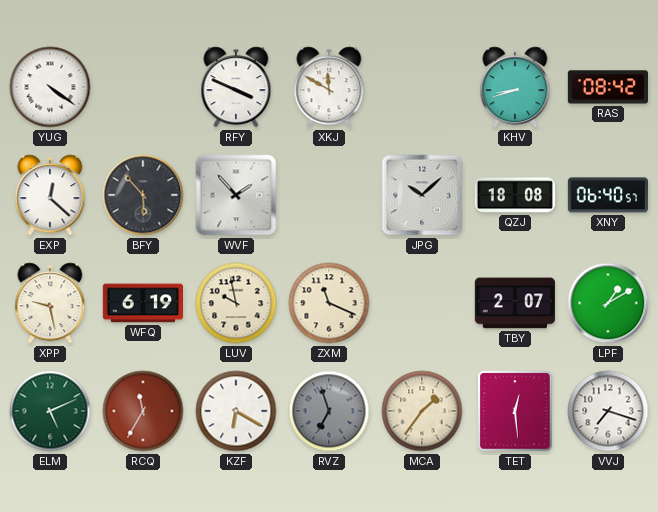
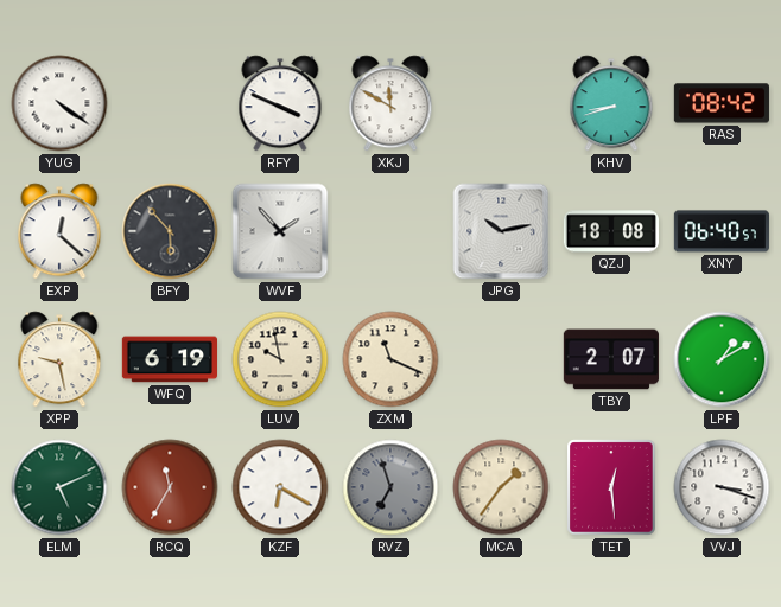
JPG: 10:08 -> 10:13
VVJ: 7:18 -> 3:18
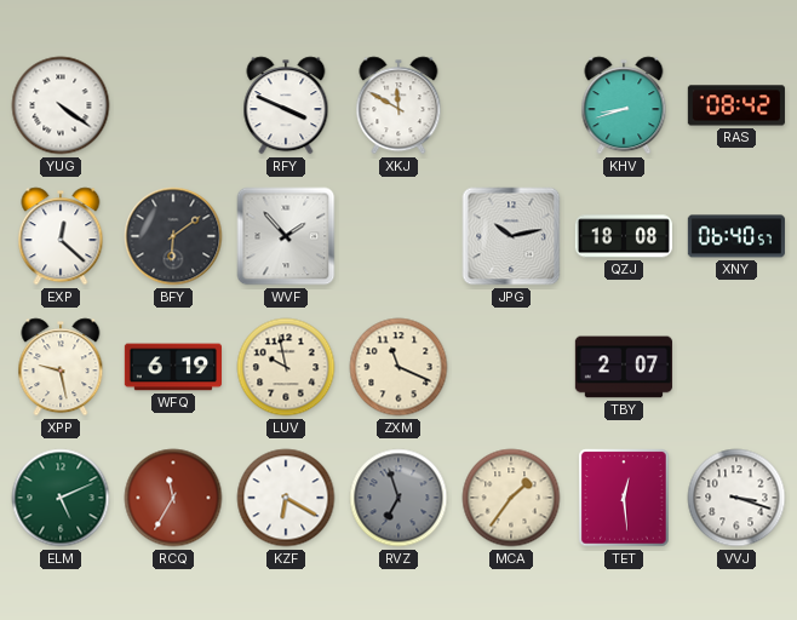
BFY: 5:53 -> 6:09
LPF: 1:10 -> none
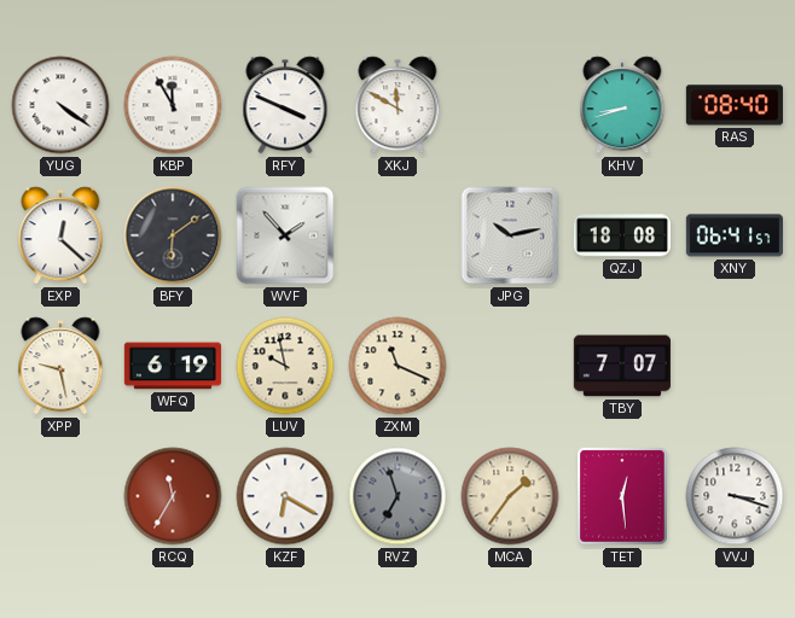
KBP: none -> 11:55
RAS: 08:42 -> 08:40
XNY: 06:40 -> 06:41
TBY: 2:07 -> 7:07
ELM: 5:11 -> none
